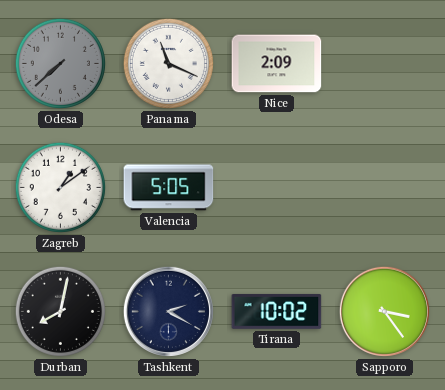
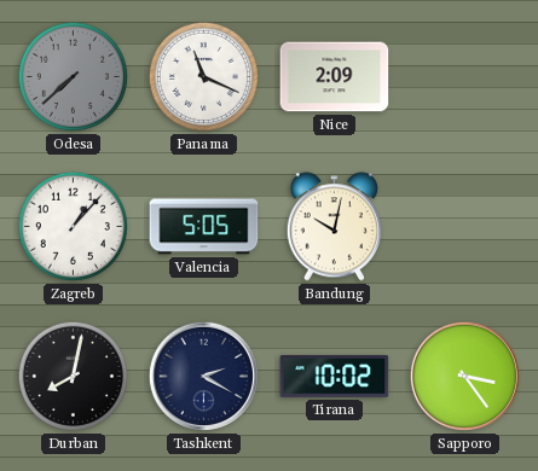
Zagreb: 1:09 -> 1:07
Bandung: none -> 10:02
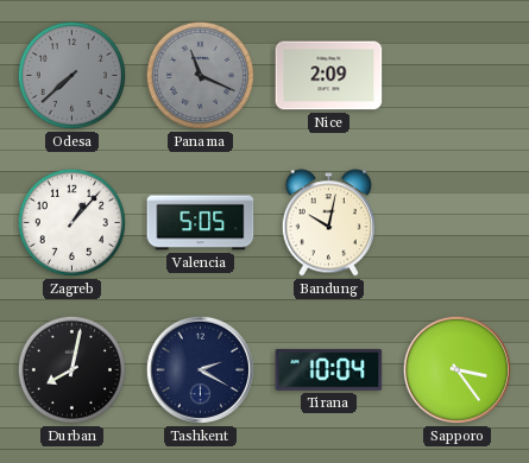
Panama dial: white -> grey
Tirana: 10:02 -> 10:04
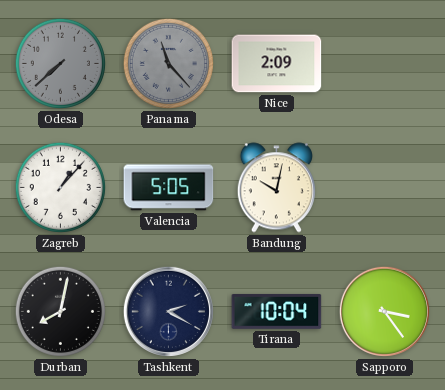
Panama: 11:19 -> 11:23
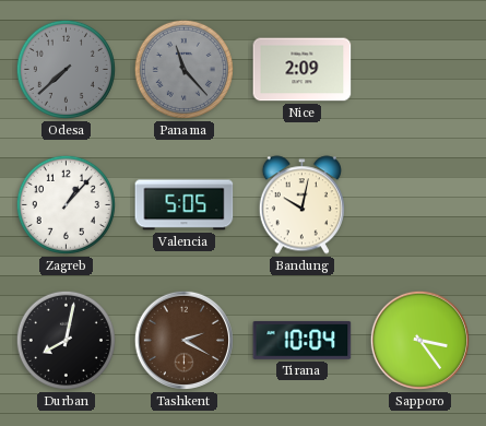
Tashkent dial: navy -> brown
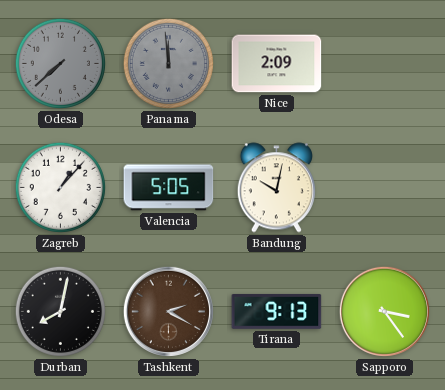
Panama: 11:23 -> 11:59
Tirana: 10:04 -> 9:13
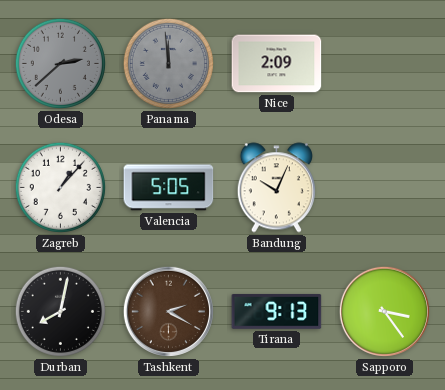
Odesa: 7:38 -> 2:38
Bandung: 10:02 -> 10:04
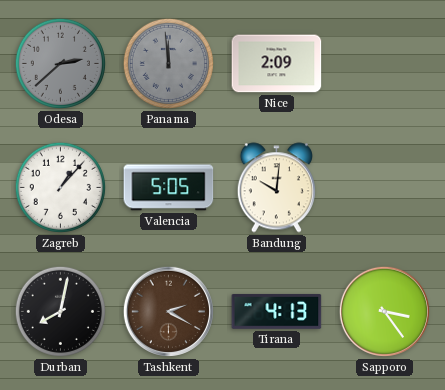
Bandung: 10:04 -> 10:01
Tirana: 9:13 -> 4:13
